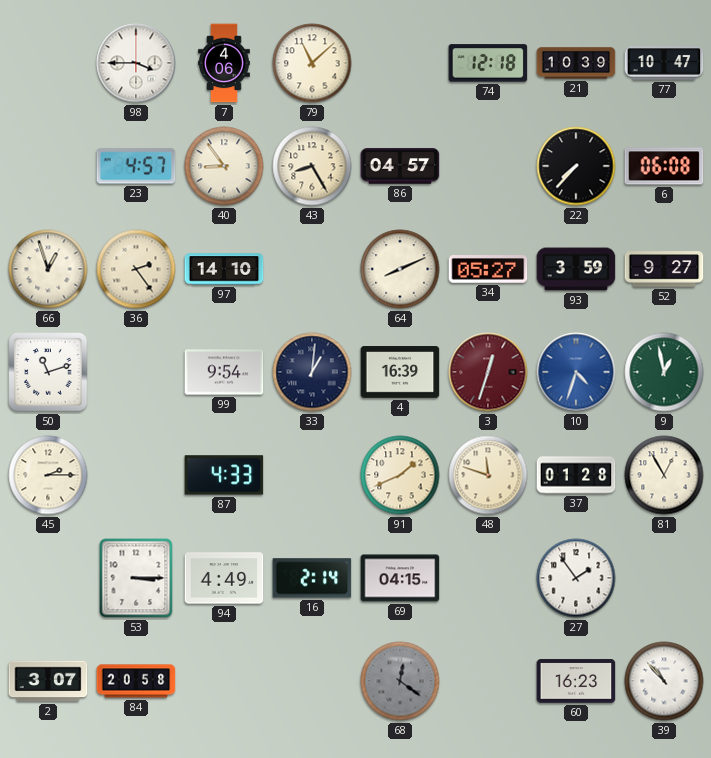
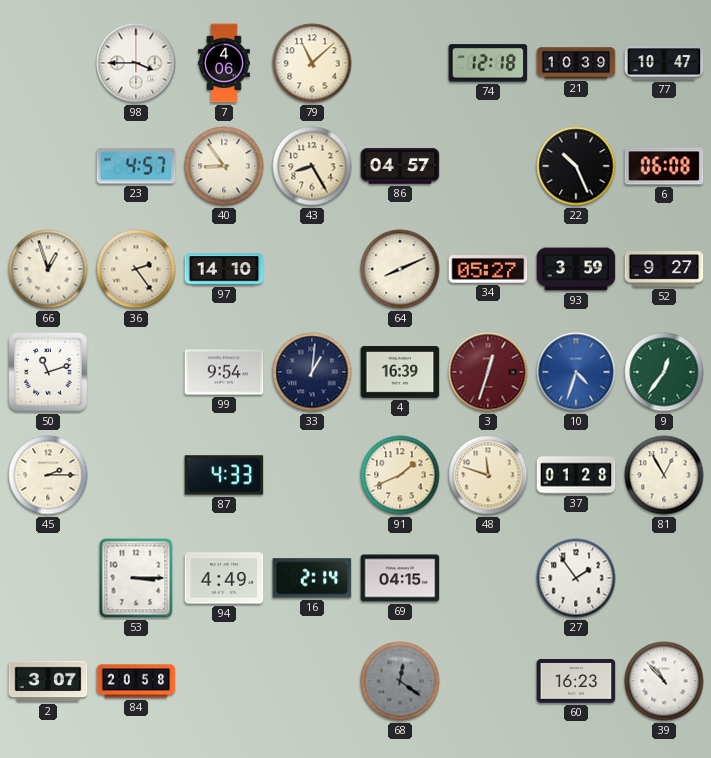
22: 7:37 -> 10:26
9: 12:58 -> 12:36
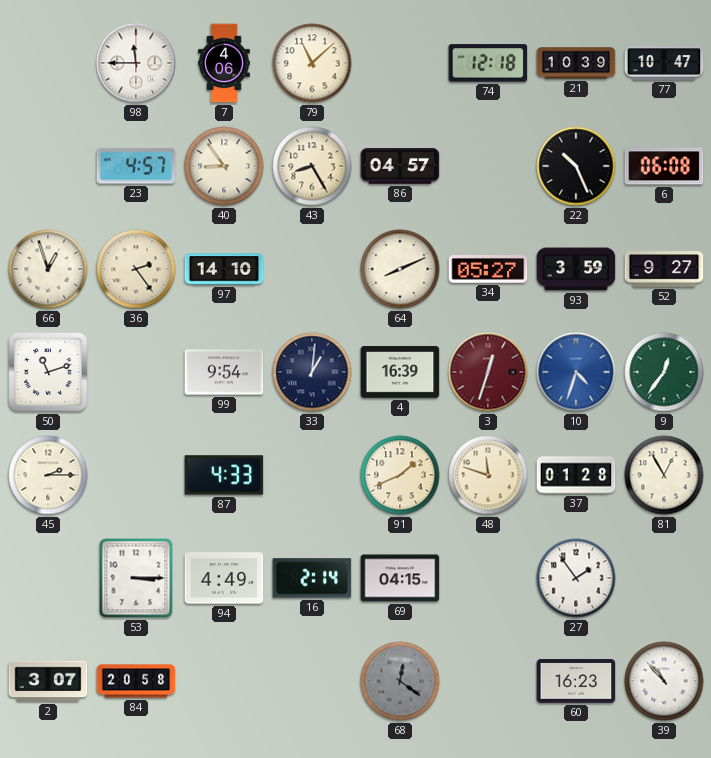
98: 3:45 -> 11:45
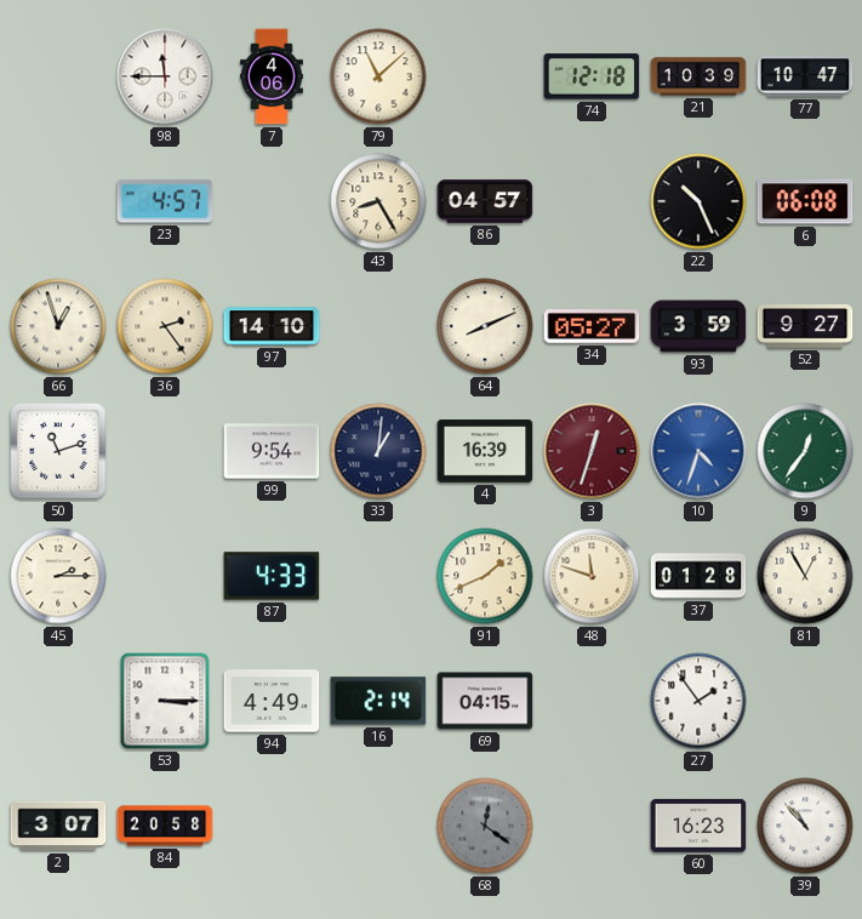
40: 8:54 -> none
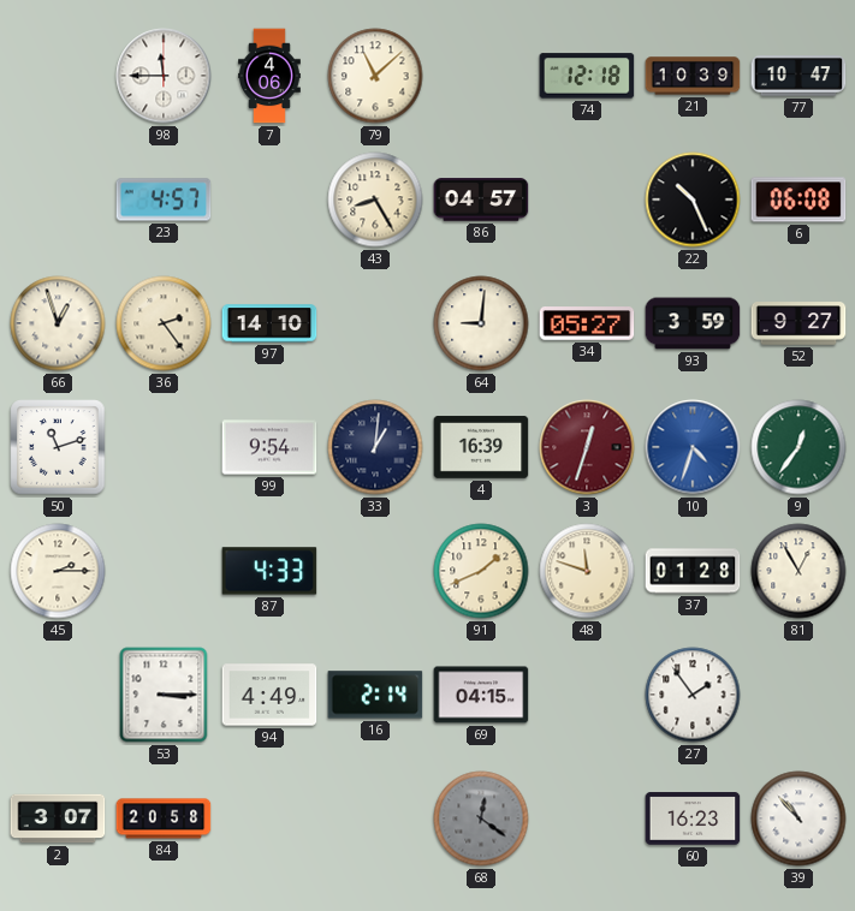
64: 8:11 -> 9:01
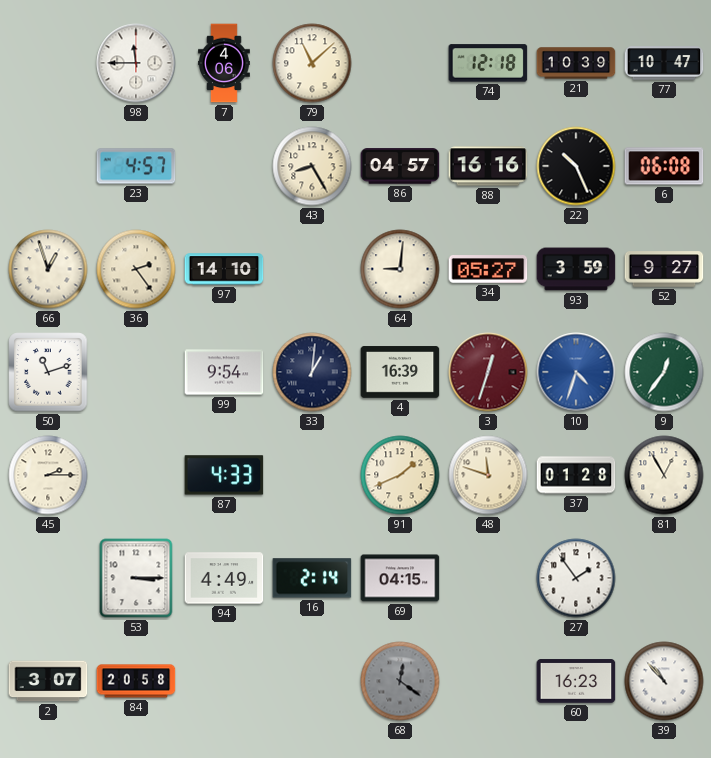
88: none -> 16:16
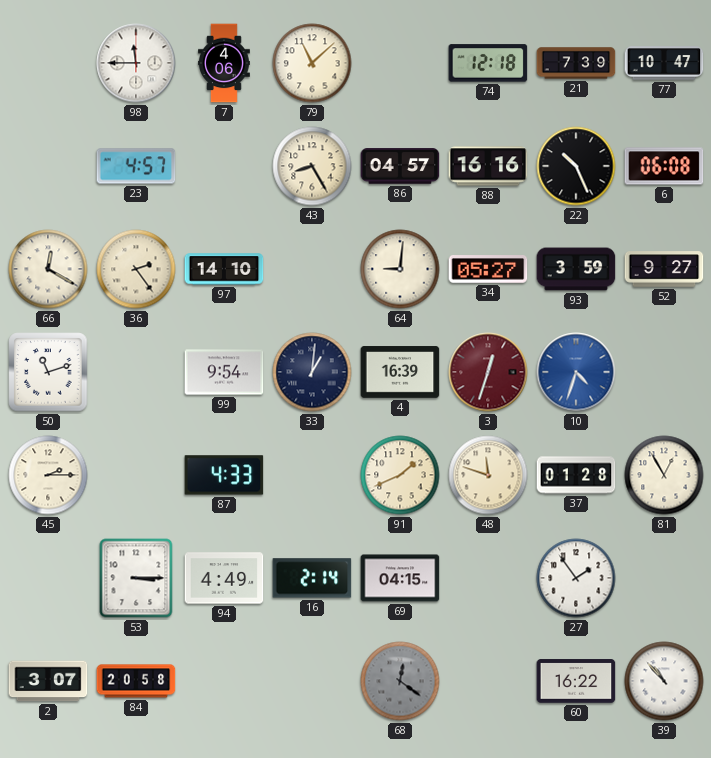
21: 10:39 -> 7:39
66: 12:57 -> 12:20
9: 12:36 -> none
60: 16:23 -> 16:22
